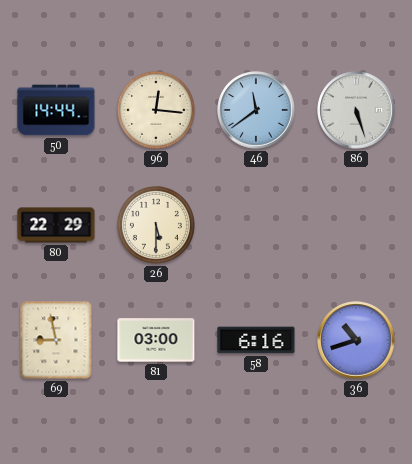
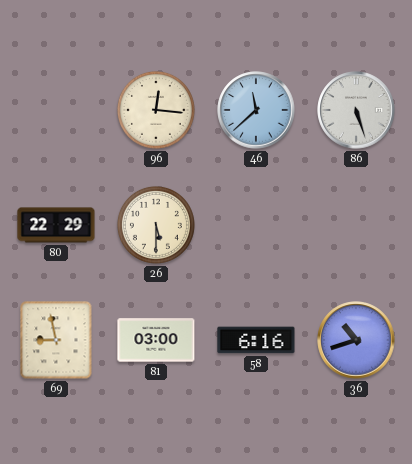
50: 14:44 -> none
46: 11:39 -> 11:38
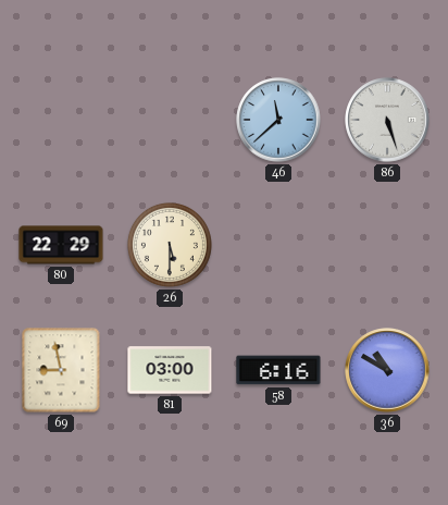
96: 12:16 -> none
36: 10:42 -> 10:50
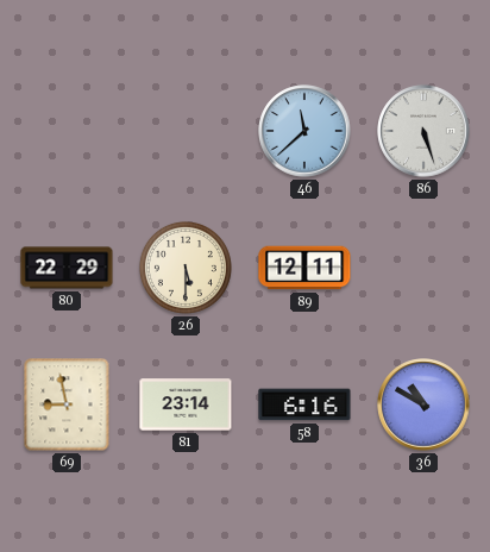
89: none -> 12:11
81: 03:00 -> 23:14
